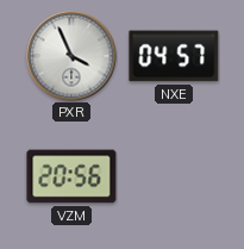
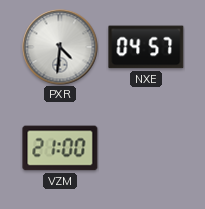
PXR: 3:56 -> 4:31
VZM: 20:56 -> 21:00
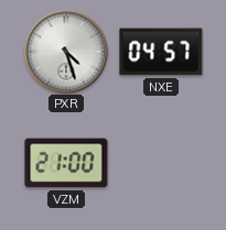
PXR: 4:31 -> 4:27
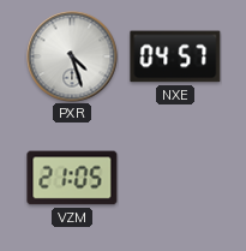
VZM: 21:00 -> 21:05
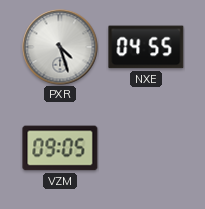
NXE: 04:57 -> 04:55
VZM: 21:05 -> 09:05
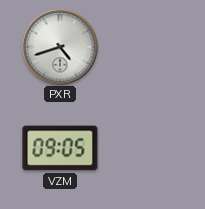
PXR: 4:27 -> 4:42
NXE: 04:55 -> none
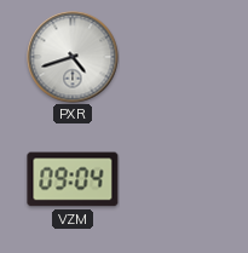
VZM: 09:05 -> 09:04
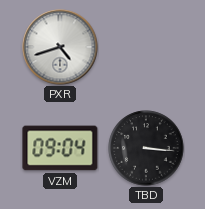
TBD: none -> 3:16
